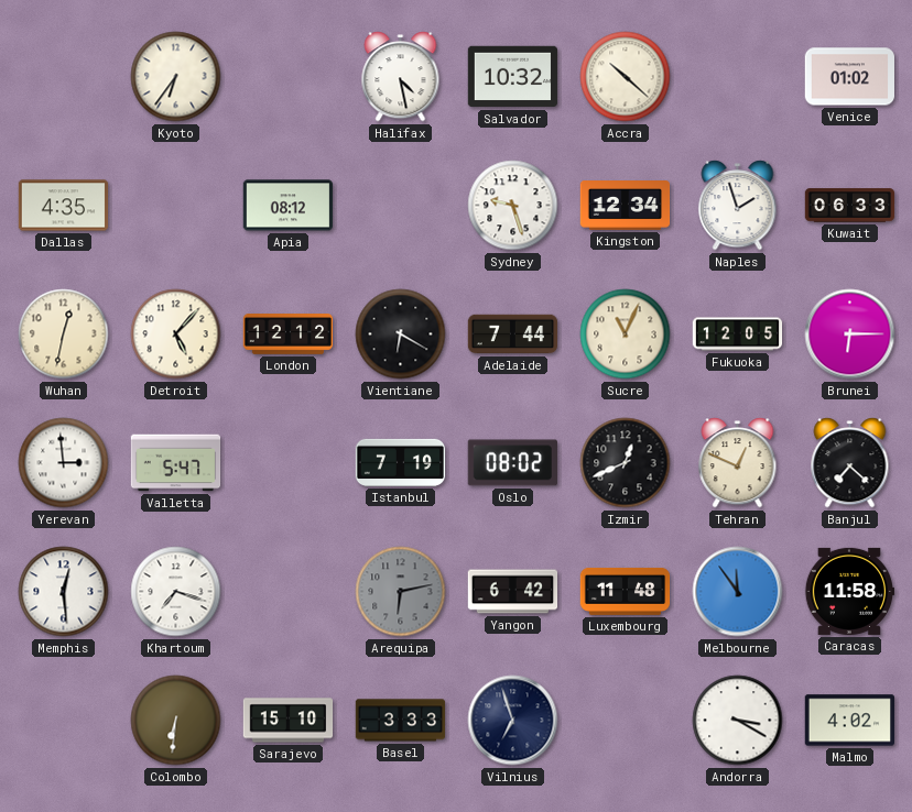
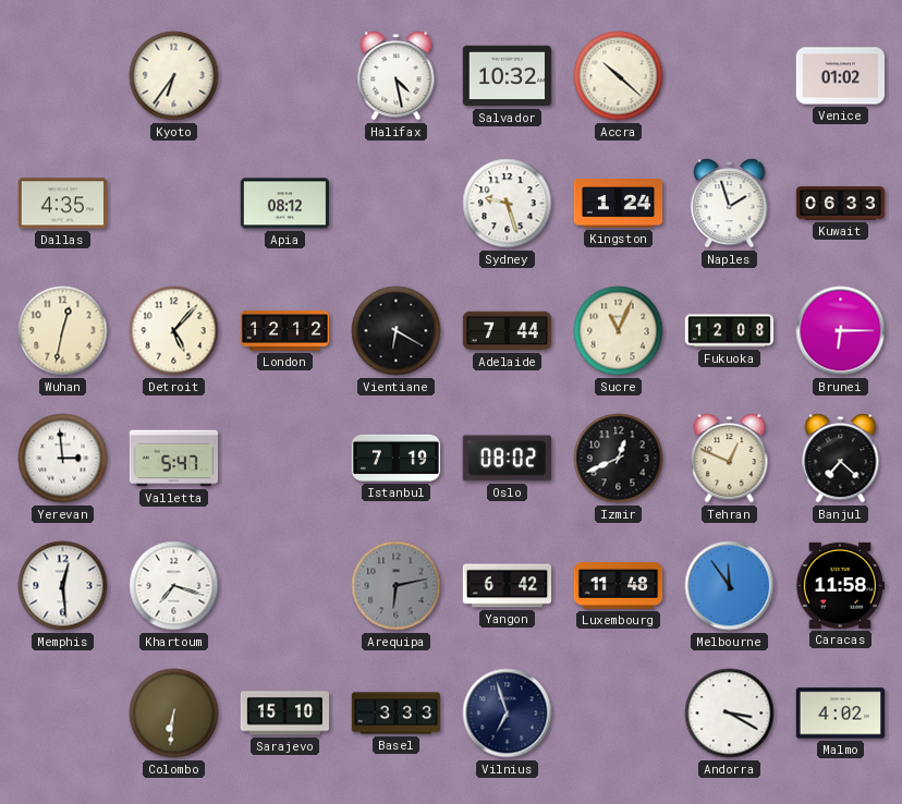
Kingston: 12:34 -> 1:24
Fukuoka: 12:05 -> 12:08
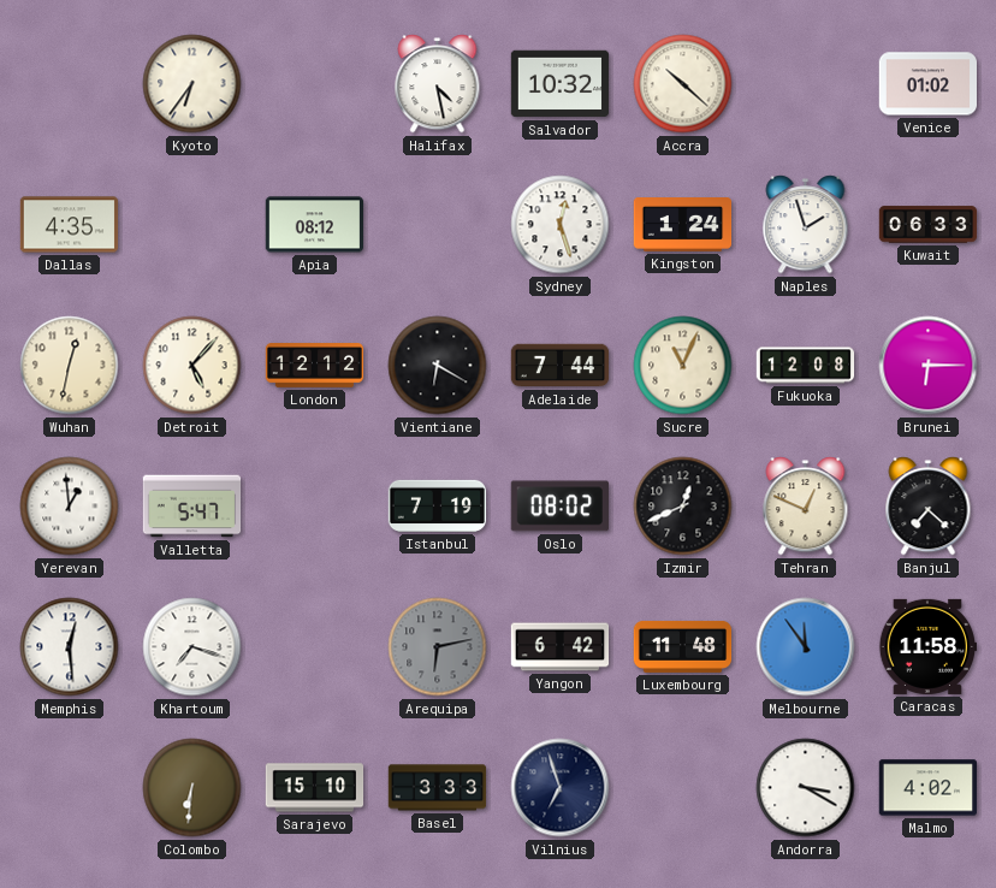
Sydney: 9:27 -> 12:27
Yerevan: 2:59 -> 12:59
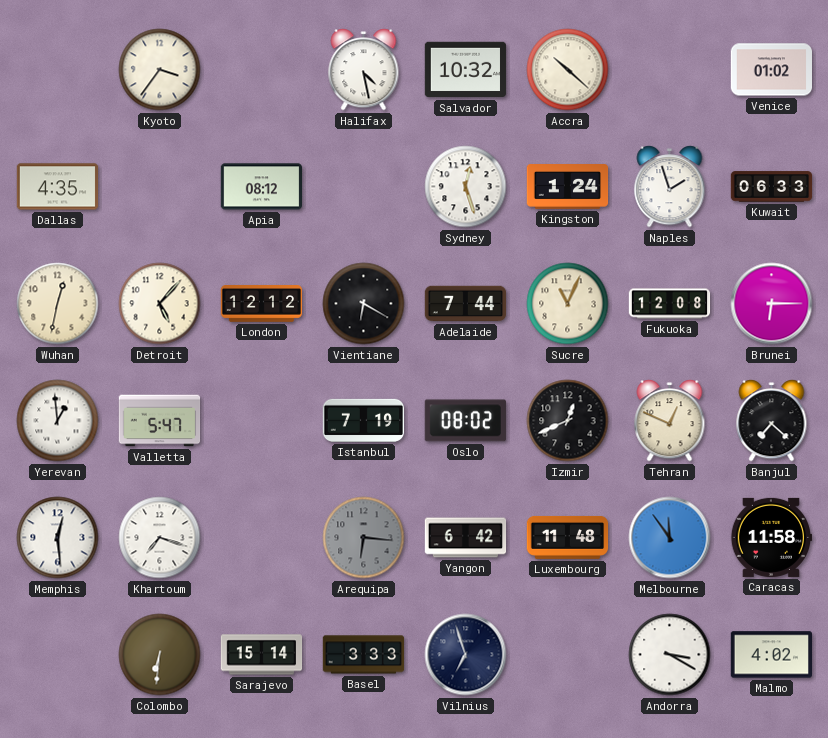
Kyoto: 6:36 -> 3:36
Arequipa: 6:13 -> 6:16
Sarajevo: 15:10 -> 15:14
